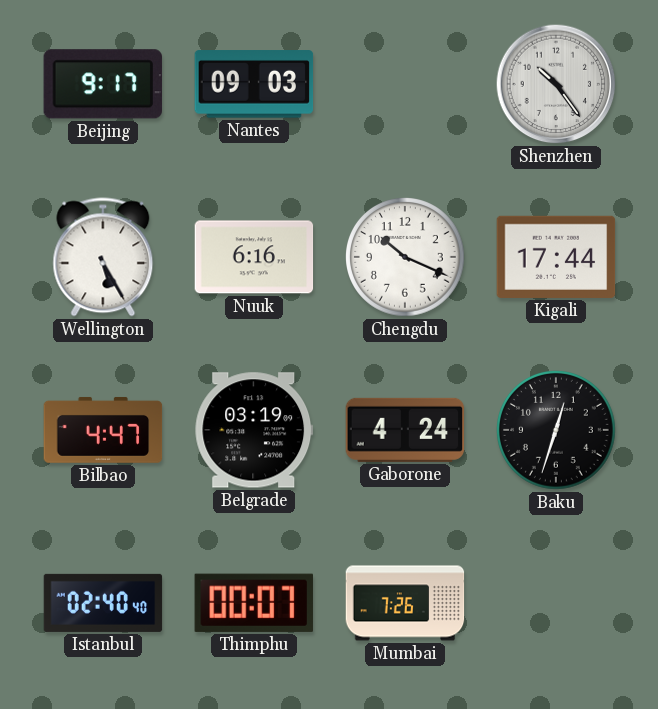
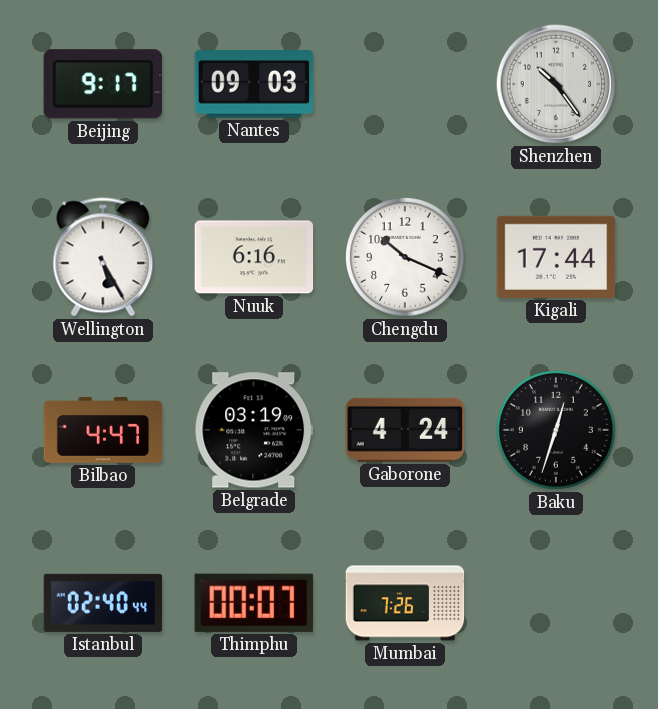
Istanbul: 02:40:40 -> 02:40:44
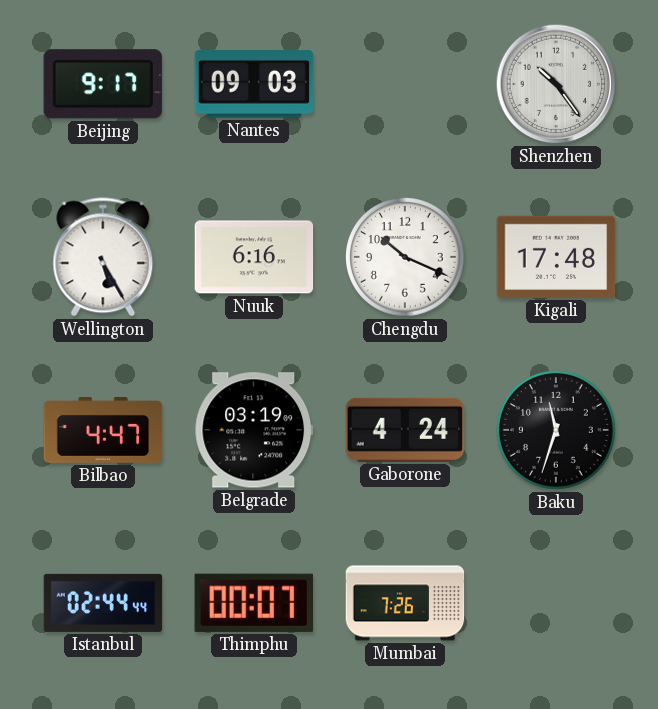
Kigali: 17:44 -> 17:48
Baku: 12:33 -> 11:33
Istanbul: 02:40 -> 02:44
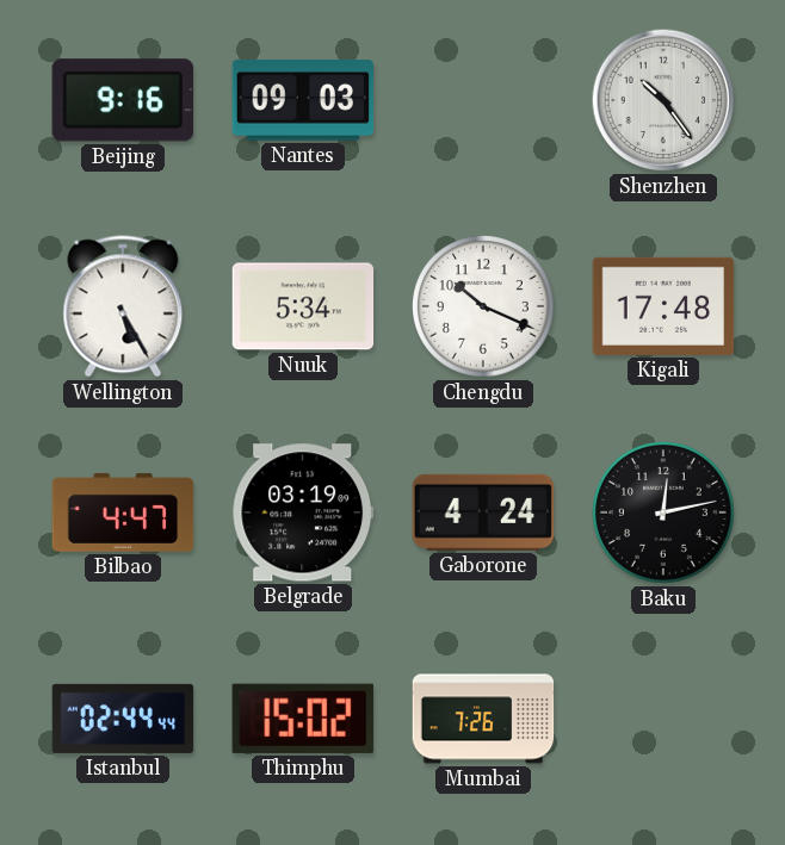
Beijing: 9:17 -> 9:16
Nuuk: 6:16 -> 5:34
Baku: 11:33 -> 12:13
Thimphu: 00:07 -> 15:02
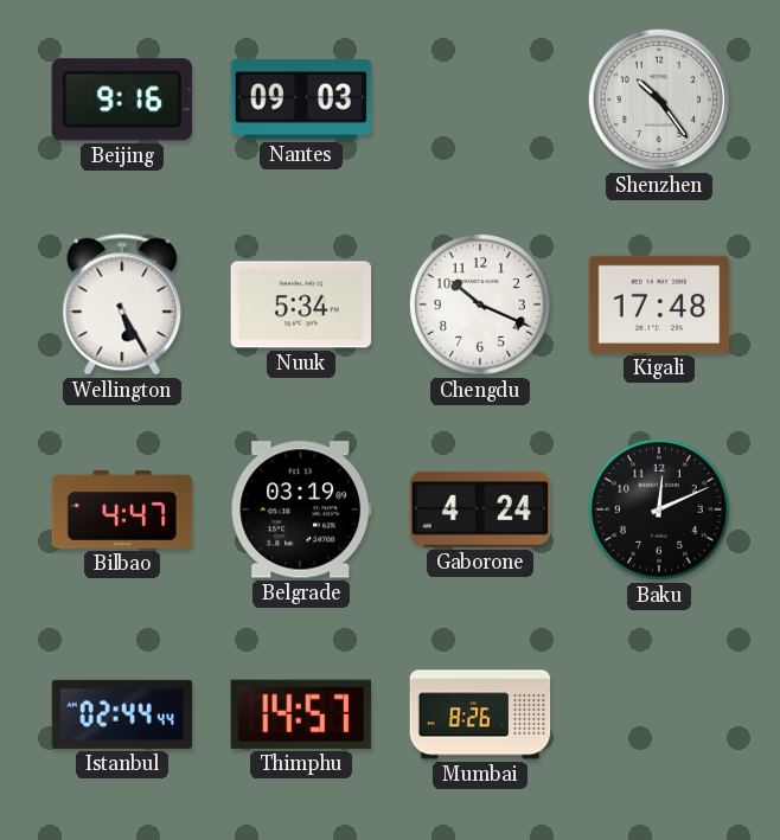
Baku: 12:13 -> 12:11
Thimphu: 15:02 -> 14:57
Mumbai: 7:26 -> 8:26
